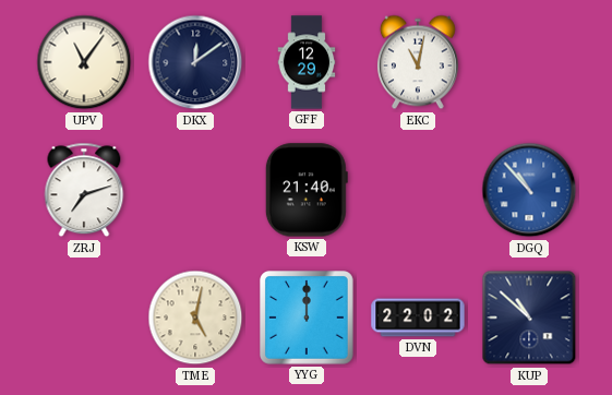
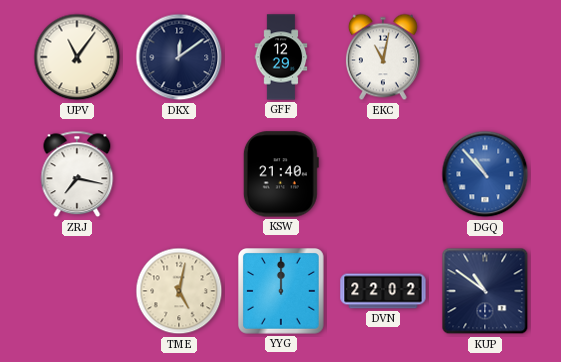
ZRJ: 7:12 -> 7:17
KUP: 10:52 -> 10:51
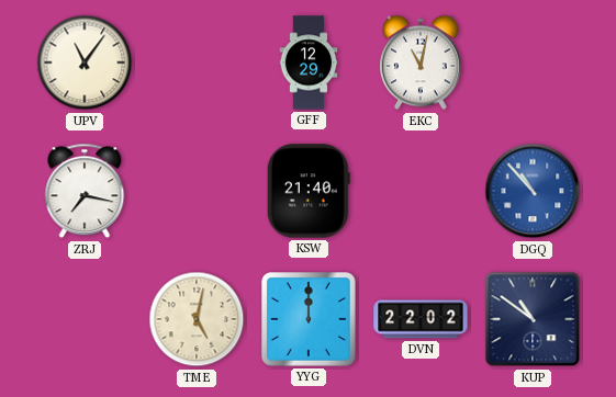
DKX: 12:09 -> none
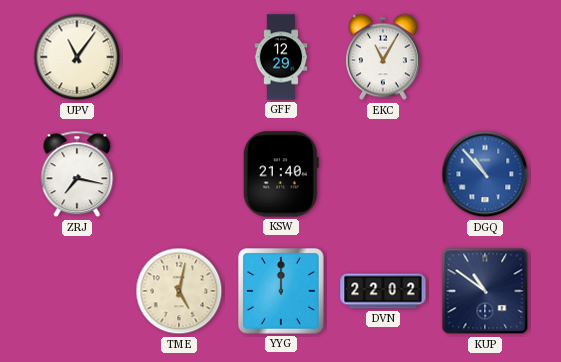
EKC: 11:02 -> 11:05
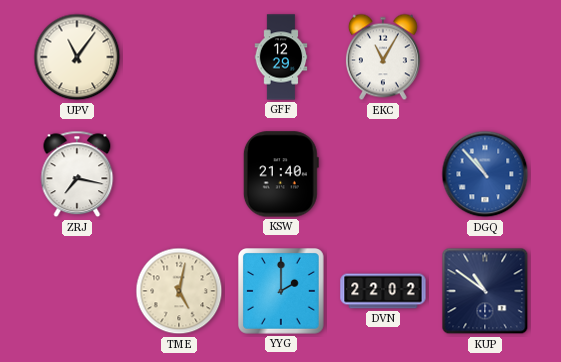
YYG: 12:00 -> 2:00
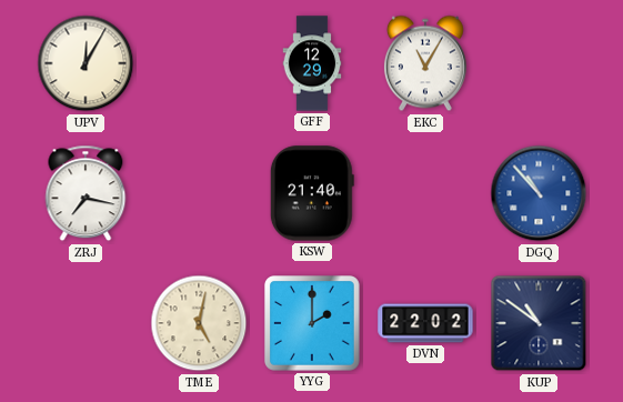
UPV: 11:06 -> 12:05
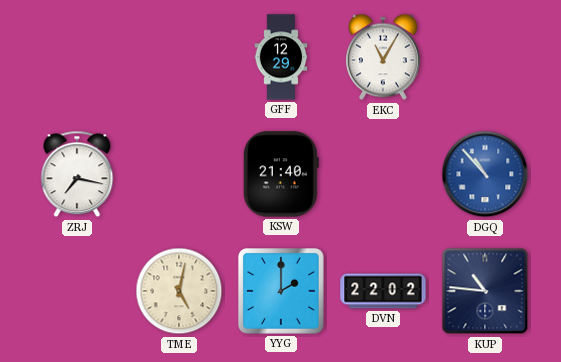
UPV: 12:05 -> none
KUP: 10:51 -> 10:46
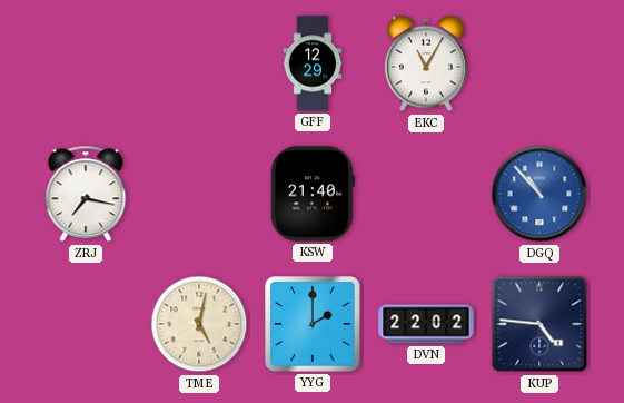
KUP: 10:46 -> 4:46
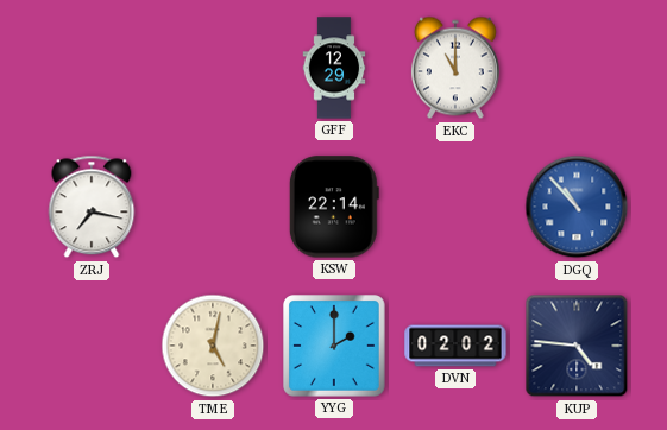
EKC: 11:05 -> 11:00
KSW: 21:40 -> 22:14
DVN: 22:02 -> 02:02
